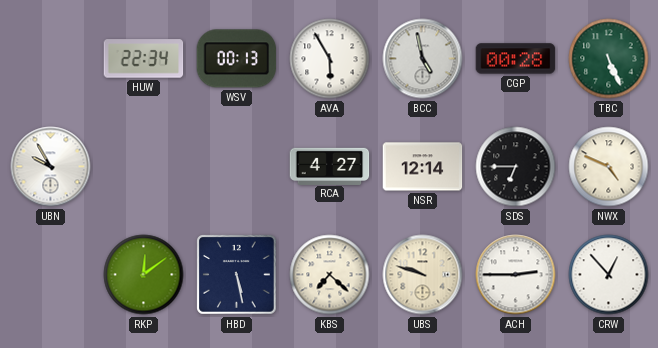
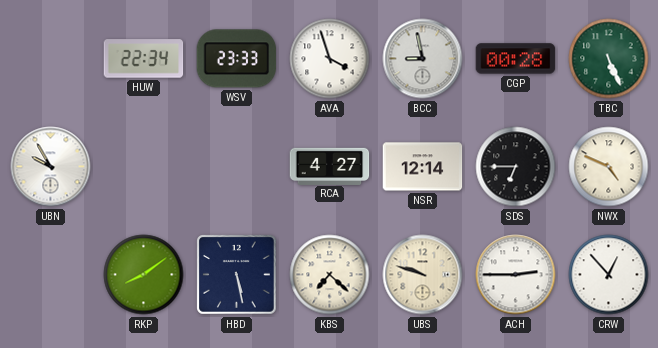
WSV: 00:13 -> 23:33
AVA: 5:55 -> 3:57
BCC: 4:58 -> 8:58
RKP: 12:09 -> 8:09
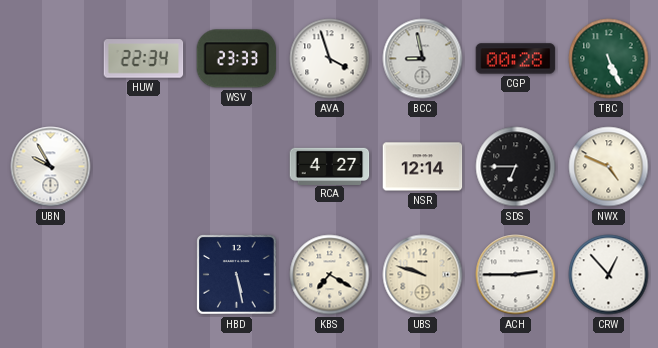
RKP: 8:09 -> none
KBS: 7:22 -> 7:20
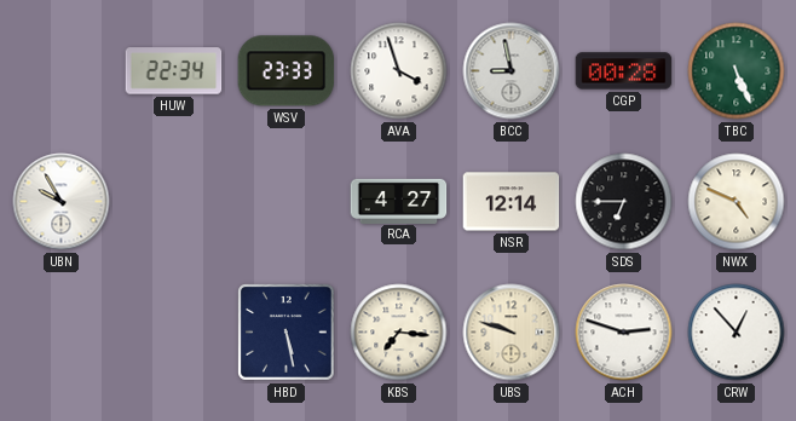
KBS: 7:20 -> 7:16
ACH: 2:45 -> 2:48
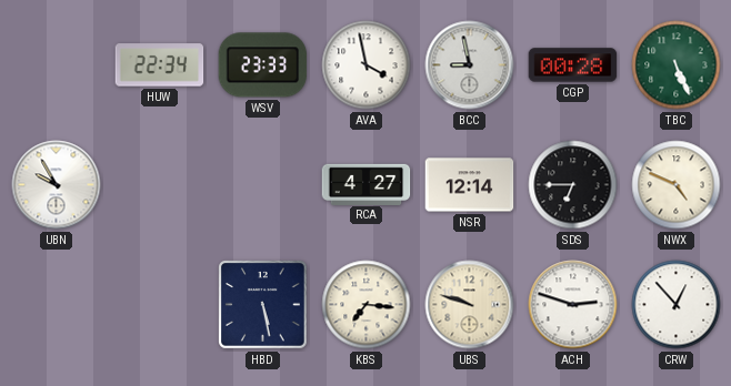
AVA: 3:57 -> 3:58
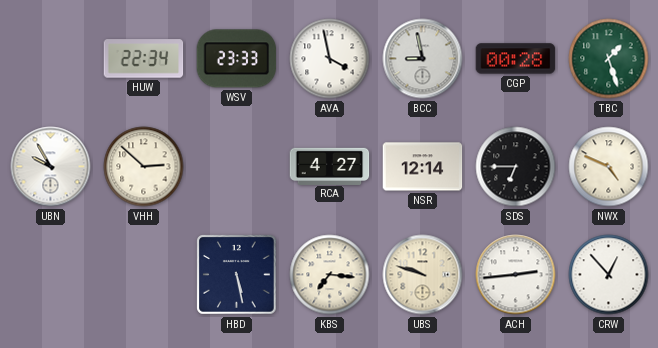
TBC: 5:26 -> 1:27
VHH: none -> 2:52
ACH: 2:48 -> 2:44
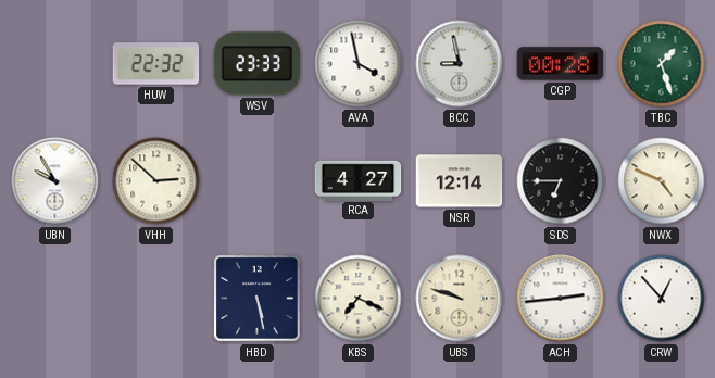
HUW: 22:34 -> 22:32
KBS: 7:16 -> 7:19
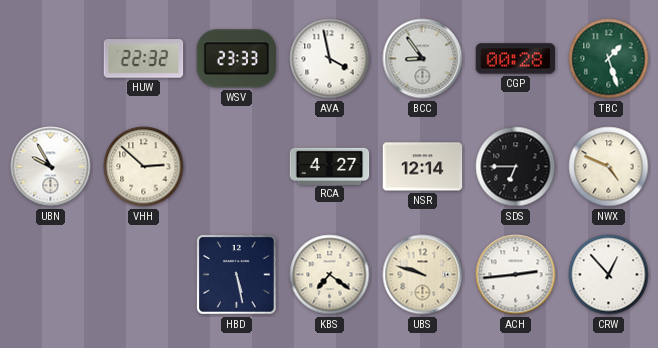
BCC: 8:58 -> 8:54
KBS: 7:19 -> 7:21
